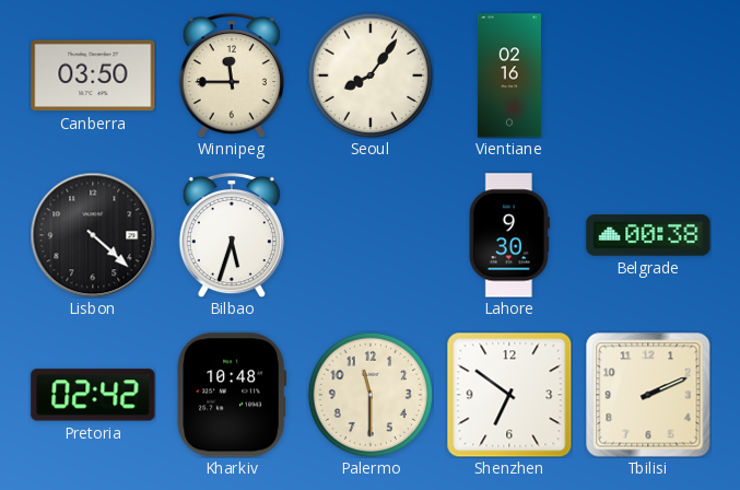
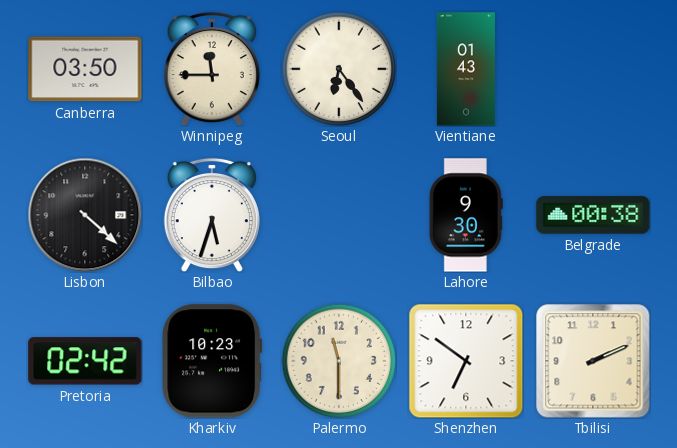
Seoul: 8:06 -> 6:24
Vientiane: 02:16 -> 01:43
Kharkiv: 10:48 -> 10:23
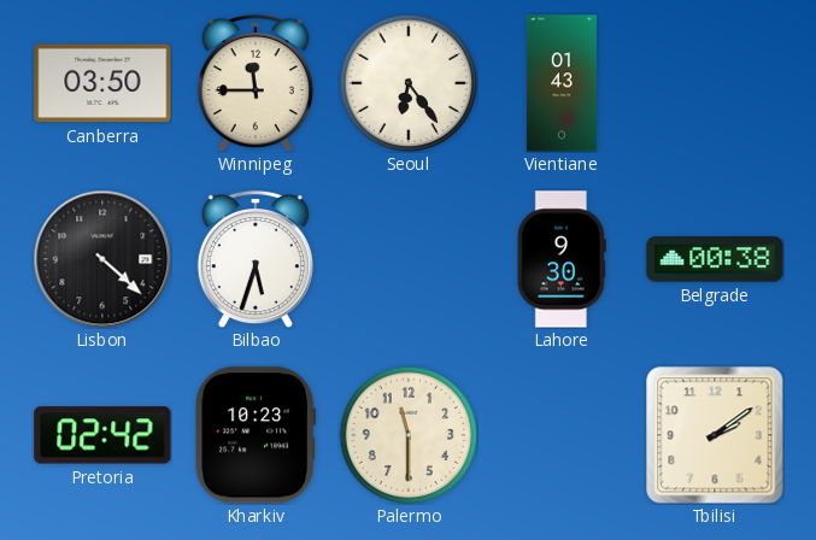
Shenzhen: 6:51 -> none
Tbilisi: 2:11 -> 2:09
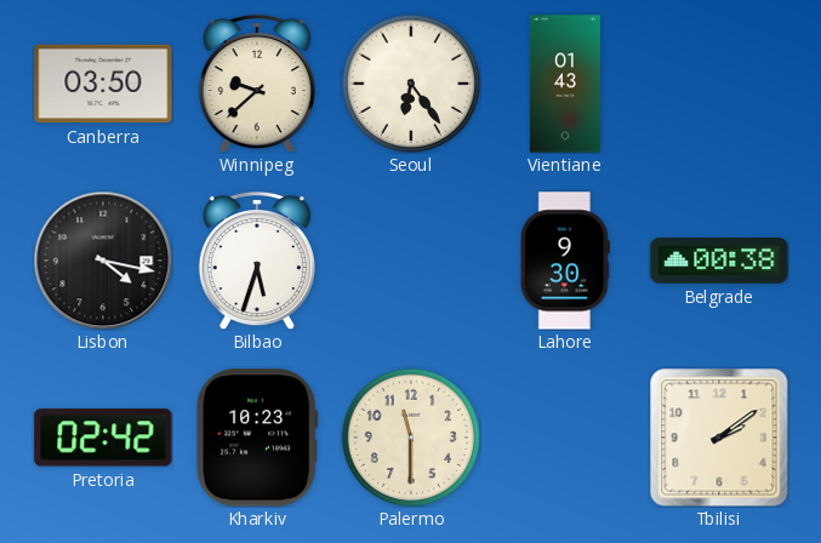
Winnipeg: 11:45 -> 9:38
Lisbon: 4:22 -> 4:17
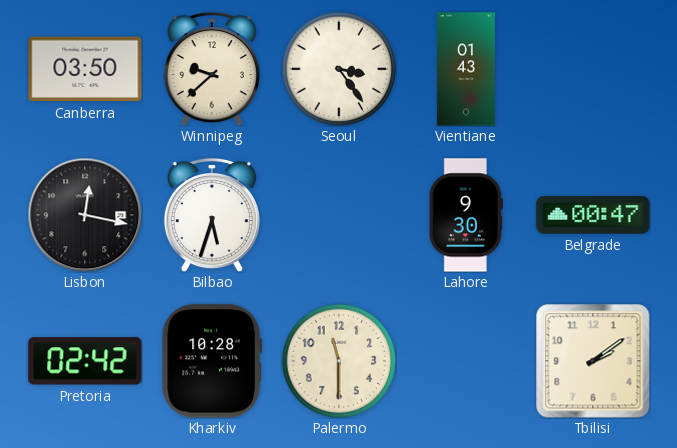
Seoul: 6:24 -> 3:24
Lisbon: 4:17 -> 12:17
Belgrade: 00:38 -> 00:47
Kharkiv: 10:23 -> 10:28
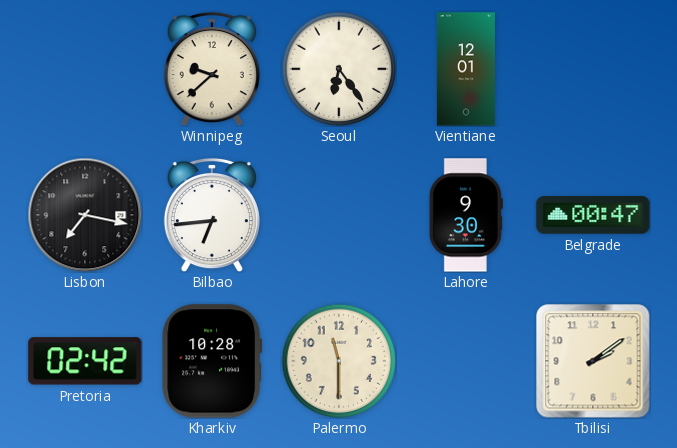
Canberra: 03:50 -> none
Seoul: 3:24 -> 6:24
Vientiane: 01:43 -> 12:01
Lisbon: 12:17 -> 7:17
Bilbao: 5:33 -> 6:44
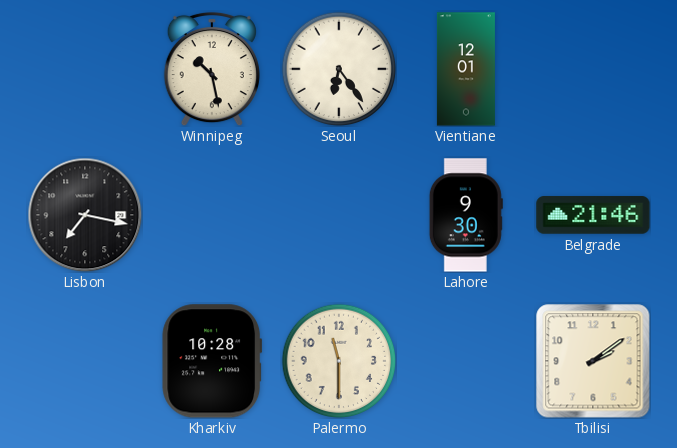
Winnipeg: 9:38 -> 10:28
Bilbao: 6:44 -> none
Belgrade: 00:47 -> 21:46
Pretoria: 02:42 -> none
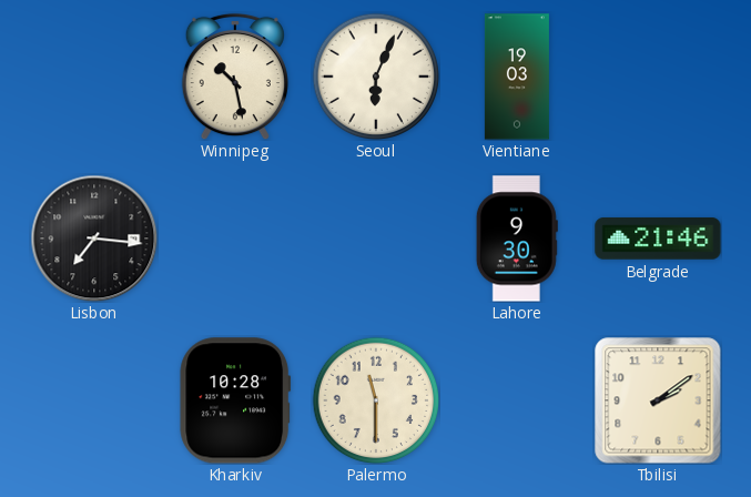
Seoul: 6:24 -> 6:04
Vientiane: 12:01 -> 19:03
Lisbon: 7:17 -> 7:16
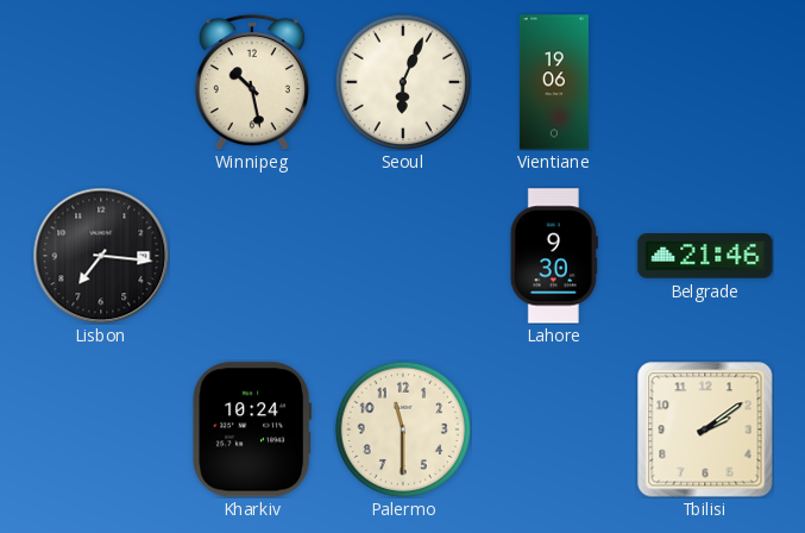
Vientiane: 19:03 -> 19:06
Kharkiv: 10:28 -> 10:24
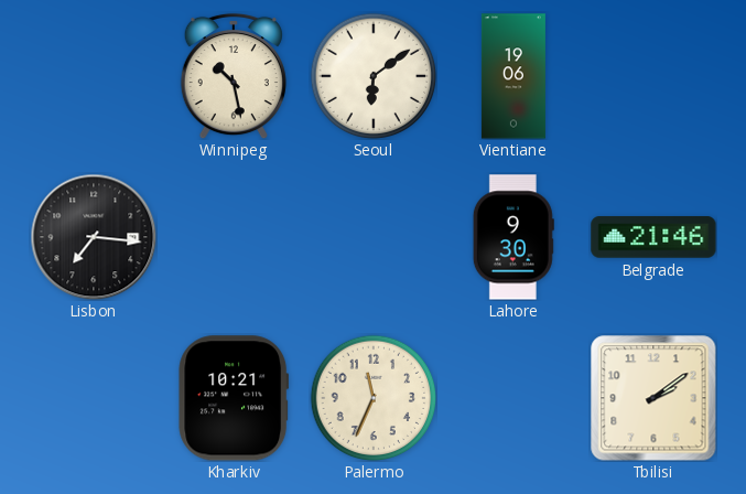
Seoul: 6:04 -> 6:09
Kharkiv: 10:24 -> 10:21
Palermo: 11:30 -> 11:34
